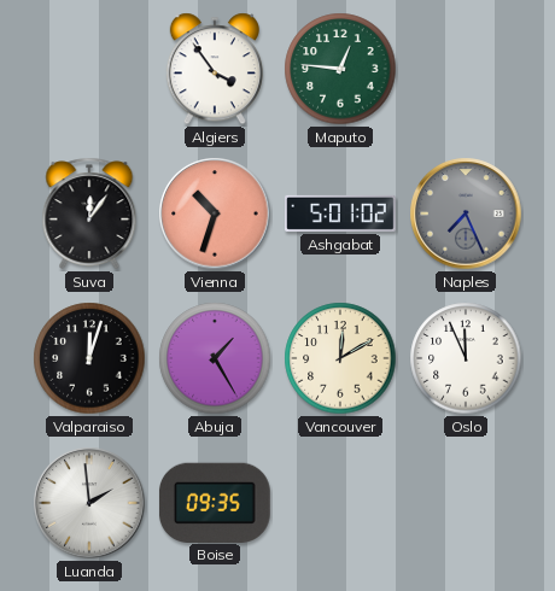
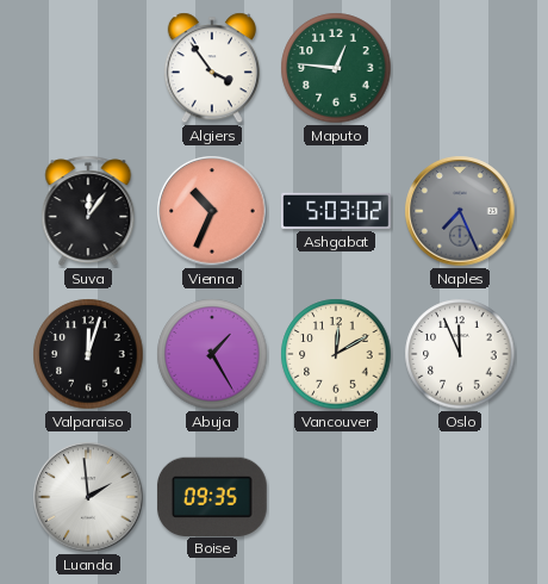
Vienna: 10:33 -> 10:34
Ashgabat: 5:01 -> 5:03
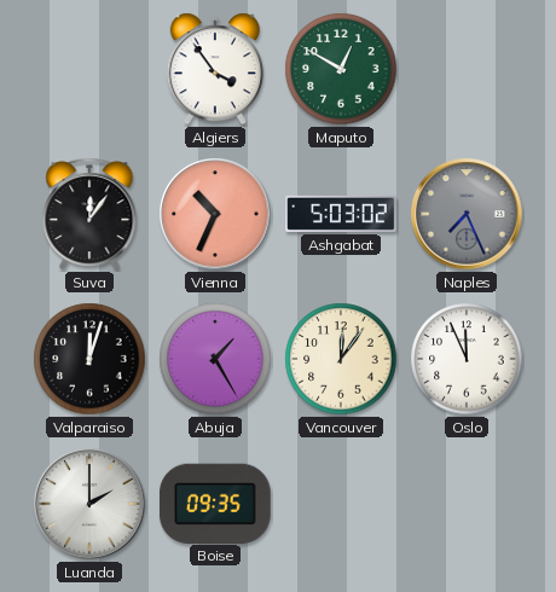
Maputo: 12:46 -> 12:50
Vancouver: 12:10 -> 12:06
Luanda: 1:59 -> 2:00
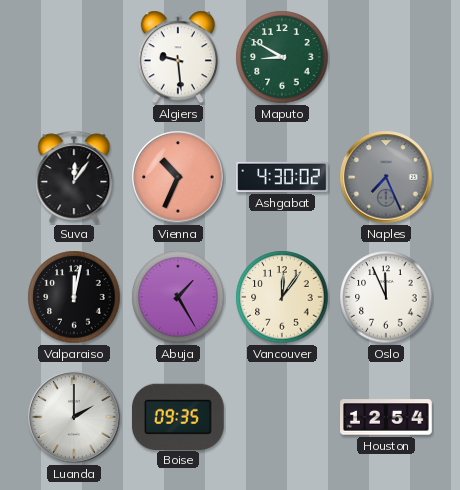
Algiers: 3:54 -> 9:29
Maputo: 12:50 -> 8:50
Ashgabat: 5:03 -> 4:30
Valparaiso: 12:03 -> 12:02
Houston: none -> 12:54
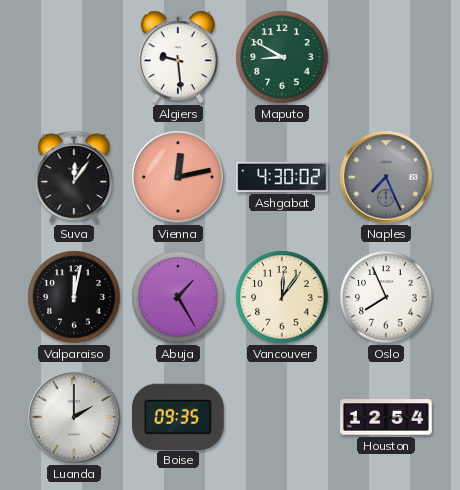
Vienna: 10:34 -> 12:13
Oslo: 11:56 -> 7:56
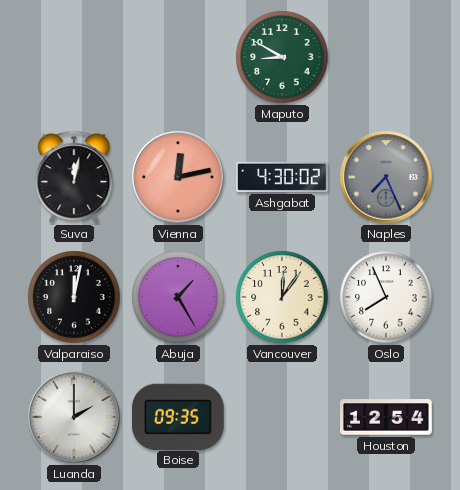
Algiers: 9:29 -> none
Suva: 12:06 -> 12:02
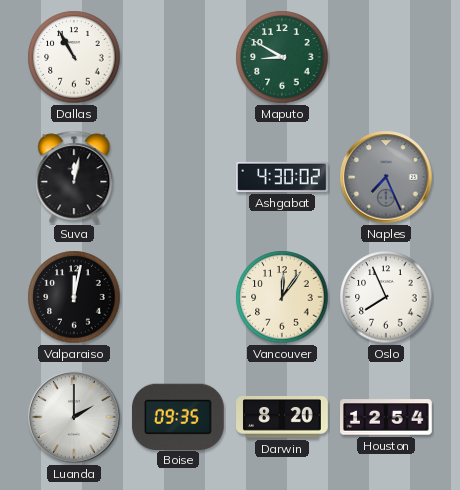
Dallas: none -> 10:55
Vienna: 12:13 -> none
Abuja: 1:25 -> none
Darwin: none -> 8:20
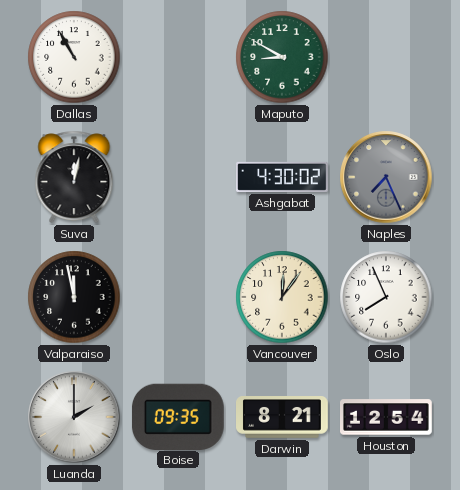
Valparaiso: 12:02 -> 11:58
Darwin: 8:20 -> 8:21
